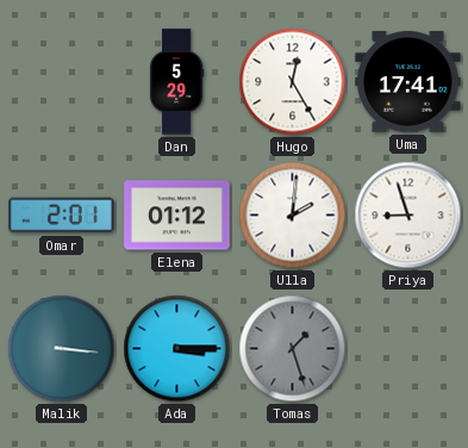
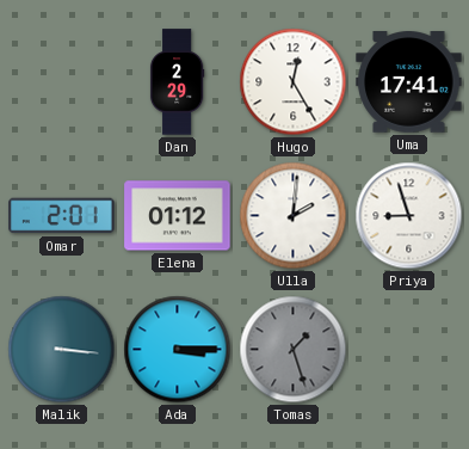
Dan: 5:29 -> 2:29
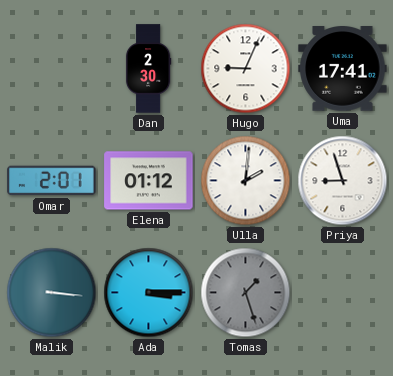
Dan: 2:29 -> 2:30
Hugo: 12:25 -> 9:04
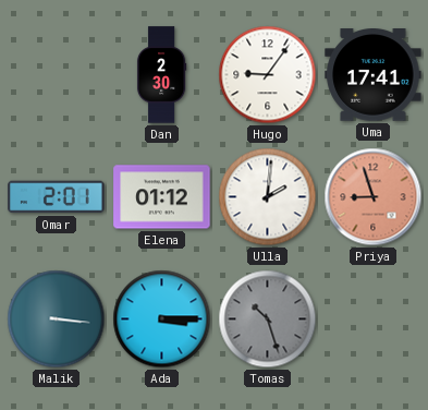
Hugo: 9:04 -> 9:06
Priya dial: white -> salmon
Tomas: 1:27 -> 10:27
